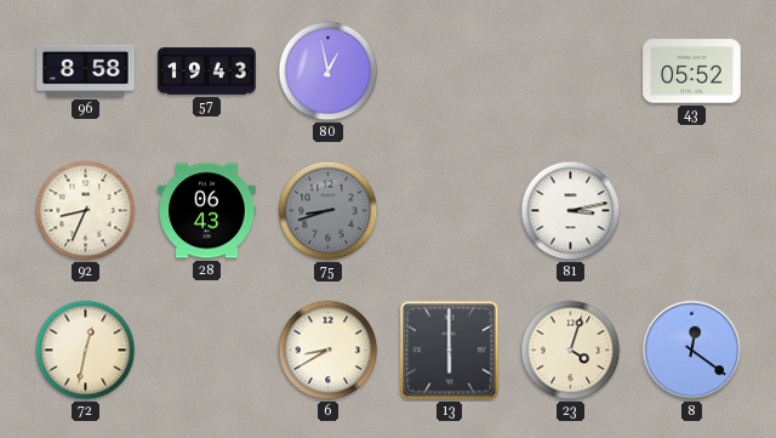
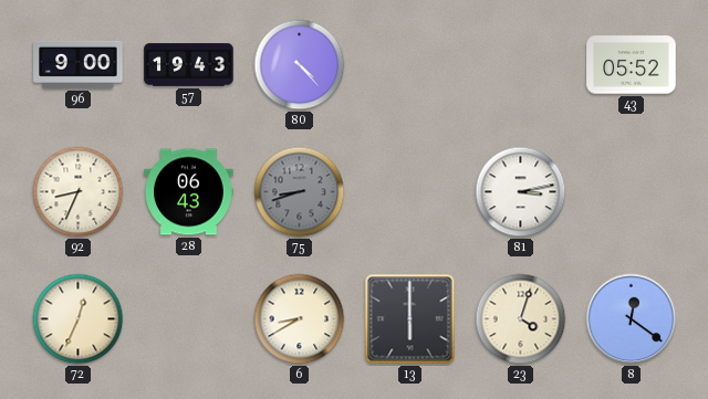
96: 8:58 -> 9:00
80: 12:58 -> 4:23
72: 12:32 -> 12:34
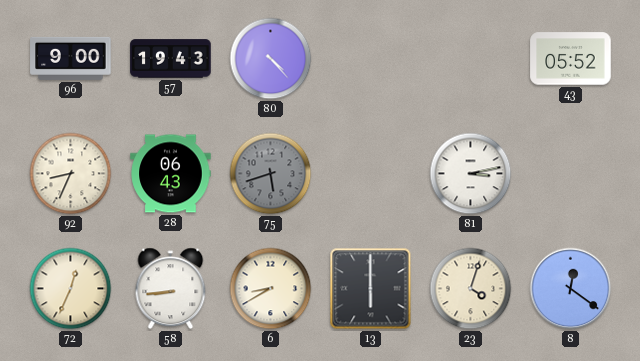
75: 8:42 -> 5:42
58: none -> 8:44
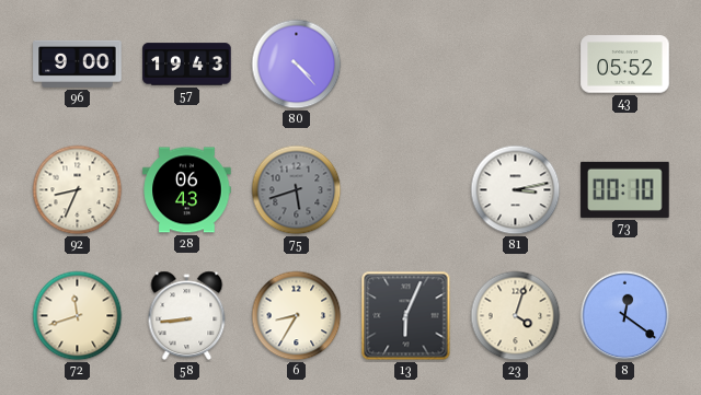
73: none -> 00:10
72: 12:34 -> 11:42
6: 8:40 -> 8:35
13: 6:00 -> 6:04
